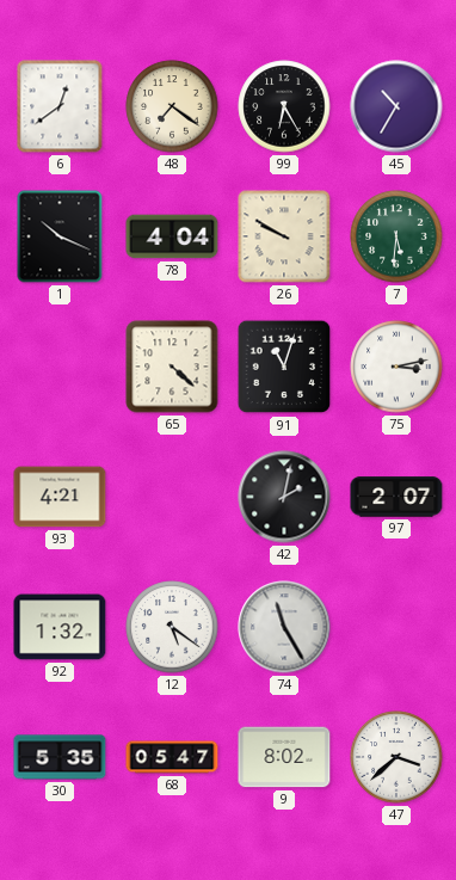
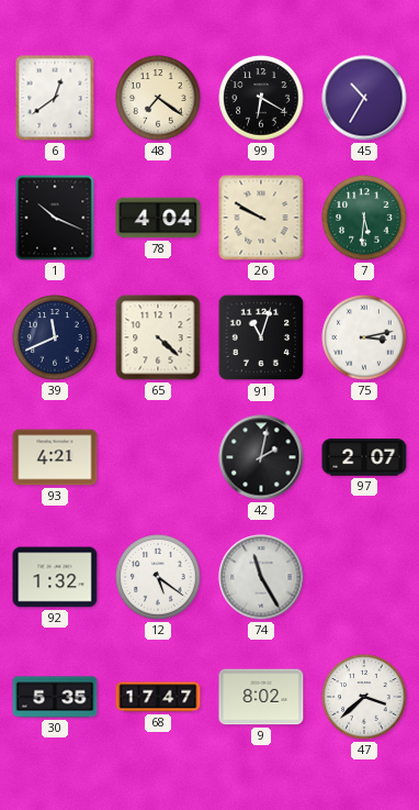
99: 6:25 -> 6:20
39: none -> 11:41
68: 05:47 -> 17:47
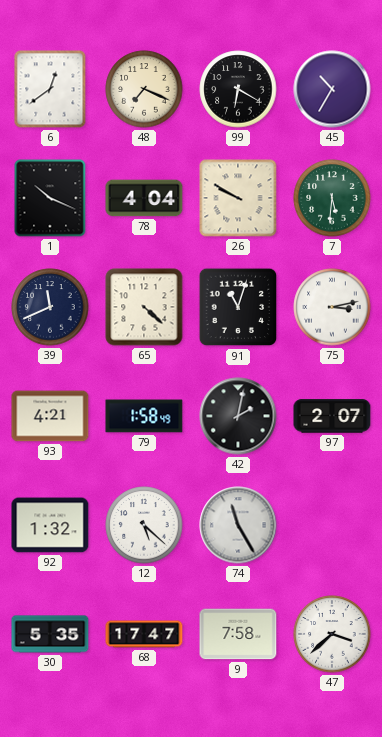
48: 7:21 -> 7:19
79: none -> 1:58
12: 5:21 -> 5:22
9: 8:02 -> 7:58
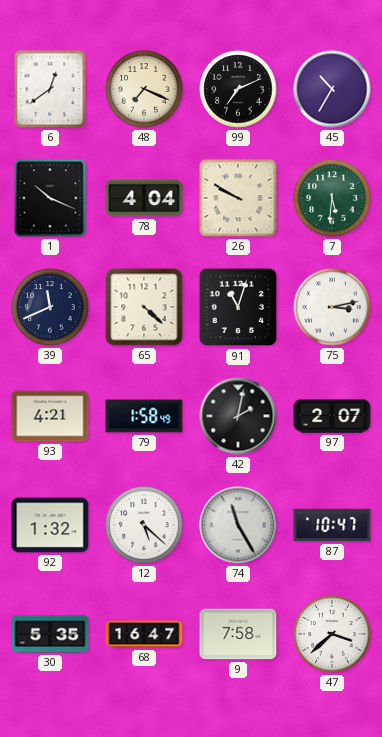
99: 6:20 -> 7:11
87: none -> 10:47
68: 17:47 -> 16:47
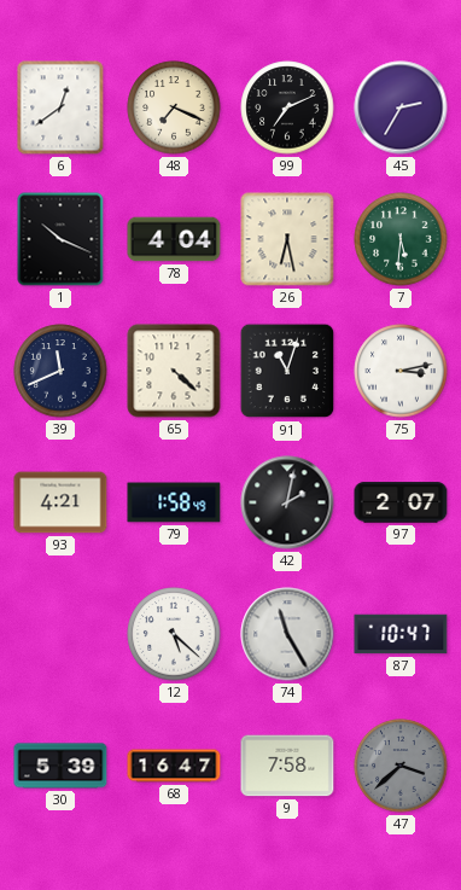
45: 10:35 -> 2:35
26: 9:50 -> 6:28
92: 1:32 -> none
30: 5:35 -> 5:39
47 dial: white -> grey
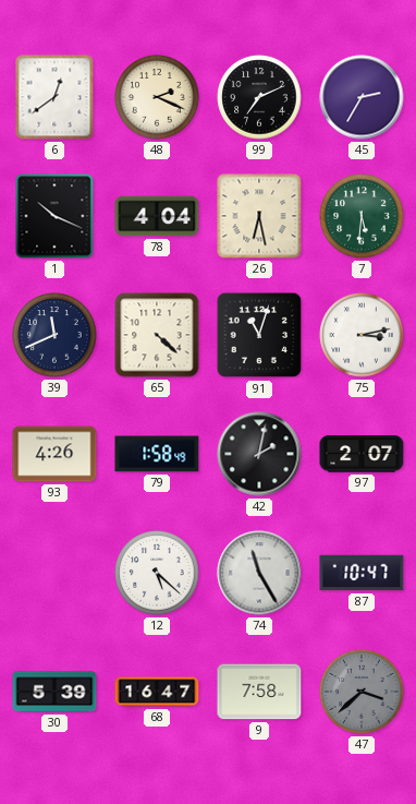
48: 7:19 -> 2:19
93: 4:21 -> 4:26
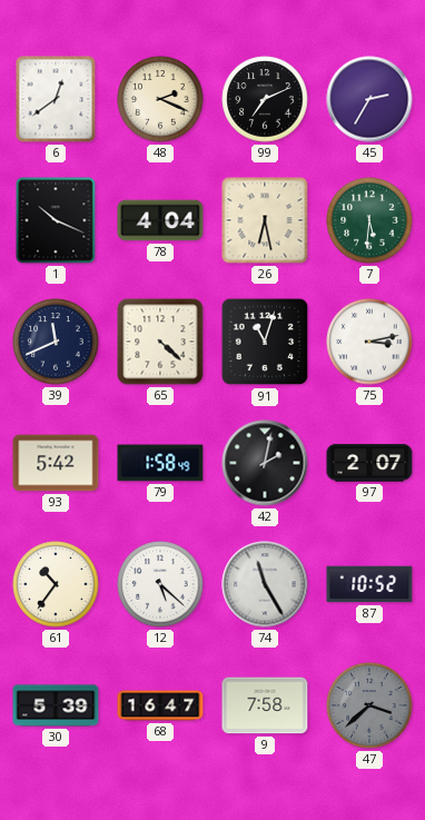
93: 4:26 -> 5:42
61: none -> 10:36
87: 10:47 -> 10:52
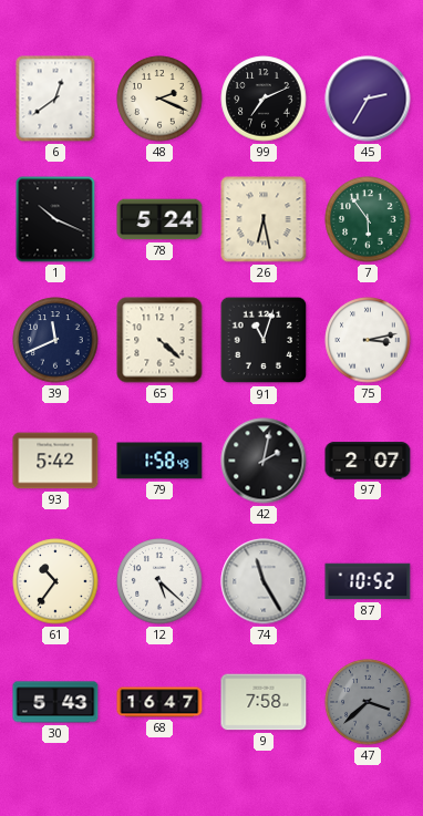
78: 4:04 -> 5:24
7: 5:31 -> 5:54
30: 5:39 -> 5:43
